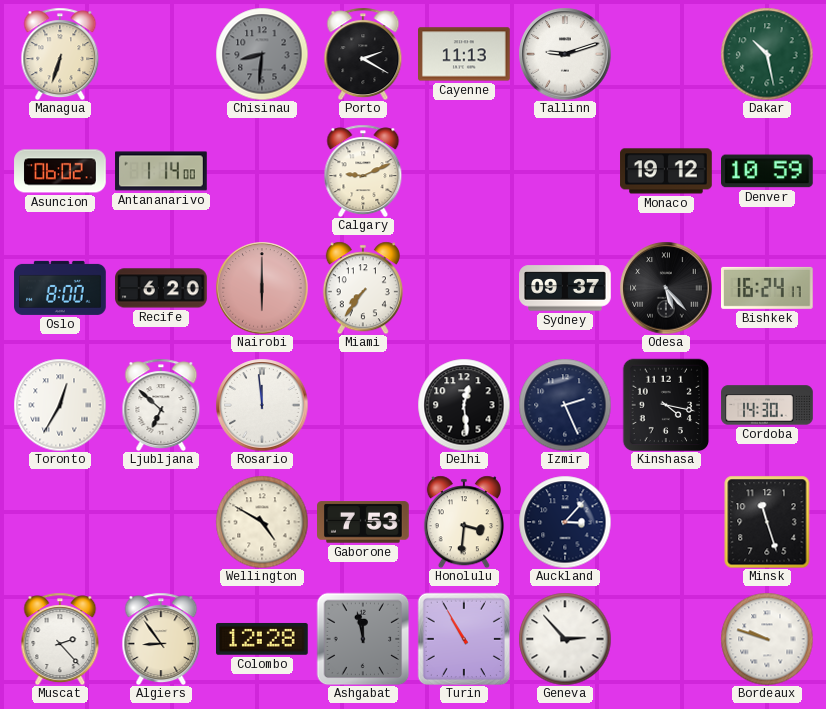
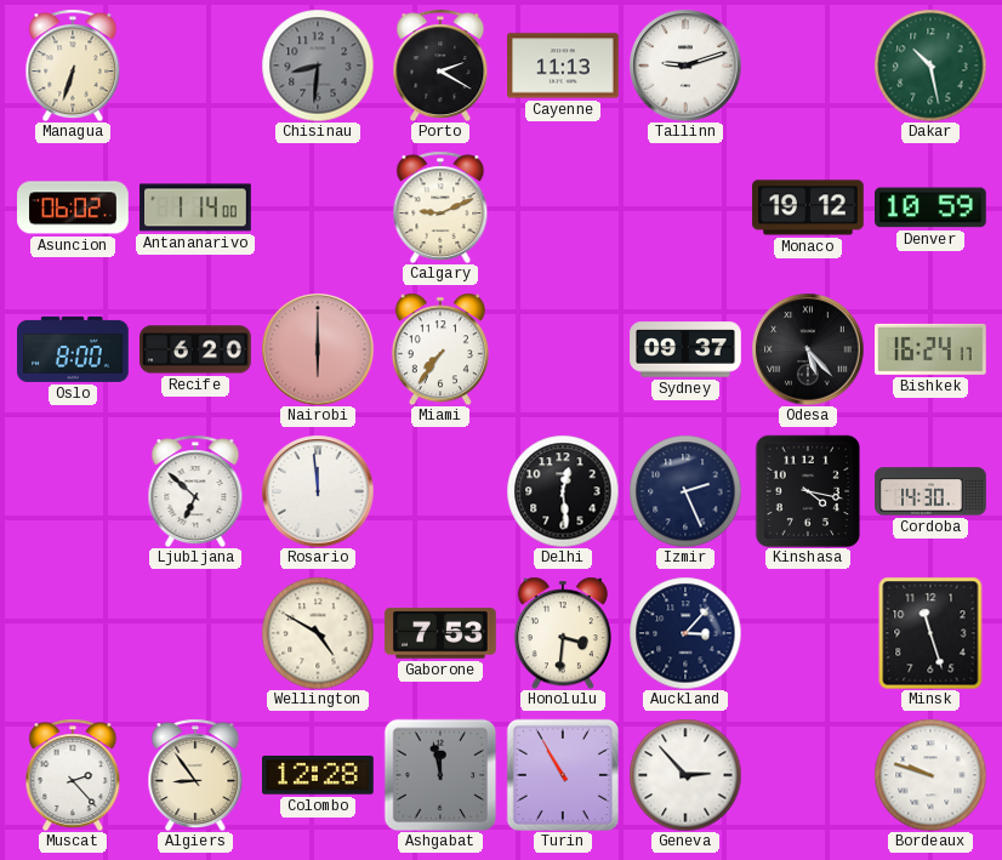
Toronto: 12:35 -> none
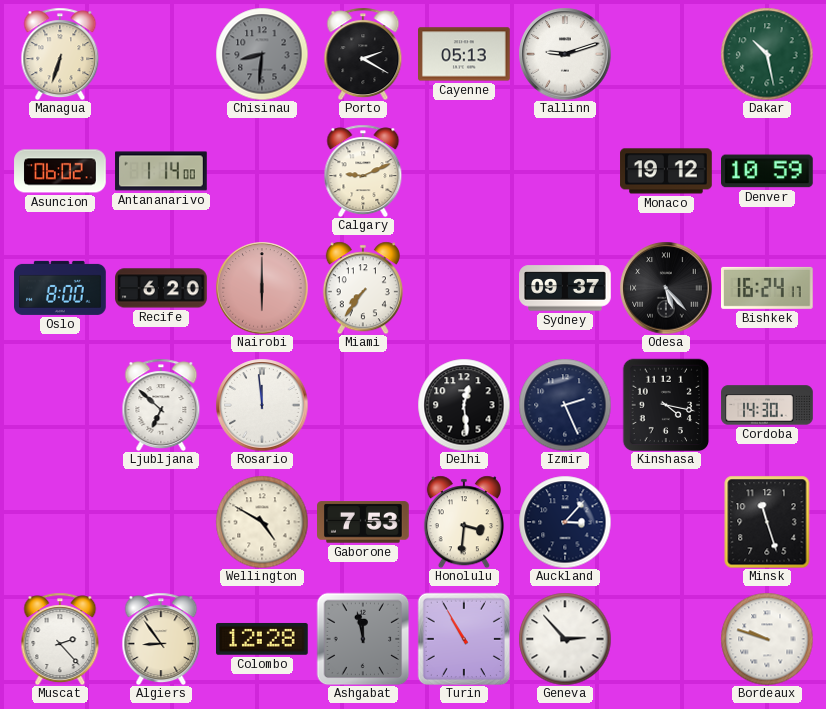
Cayenne: 11:13 -> 05:13
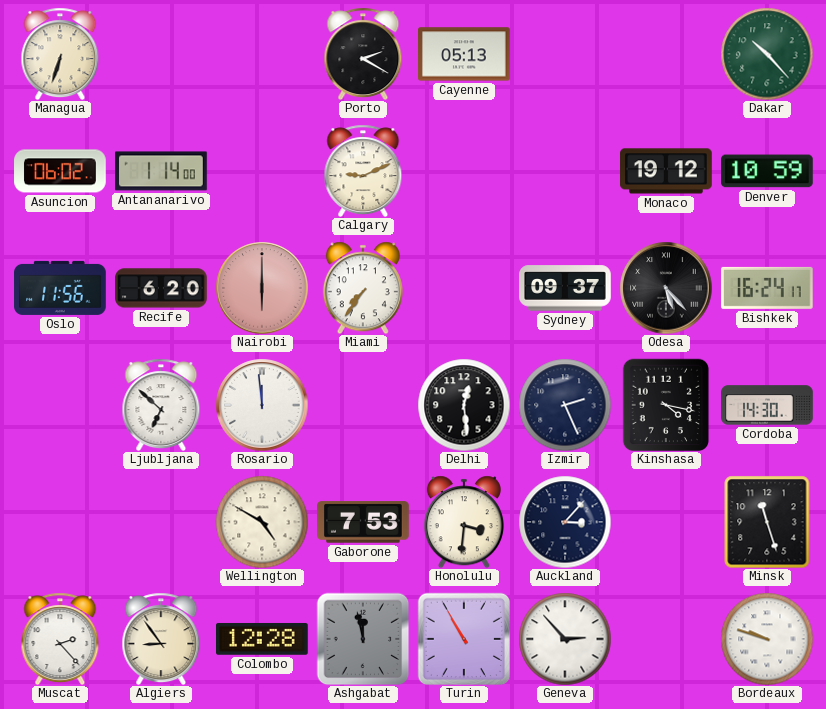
Chisinau: 8:31 -> none
Tallinn: 9:12 -> none
Dakar: 10:28 -> 10:23
Oslo: 8:00 -> 11:56
